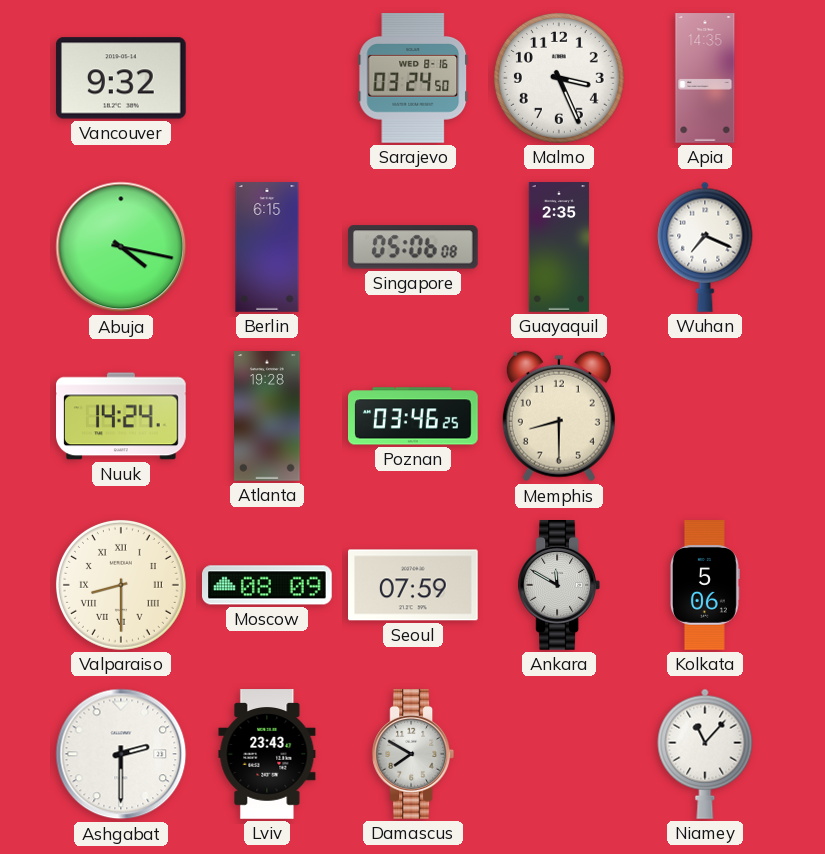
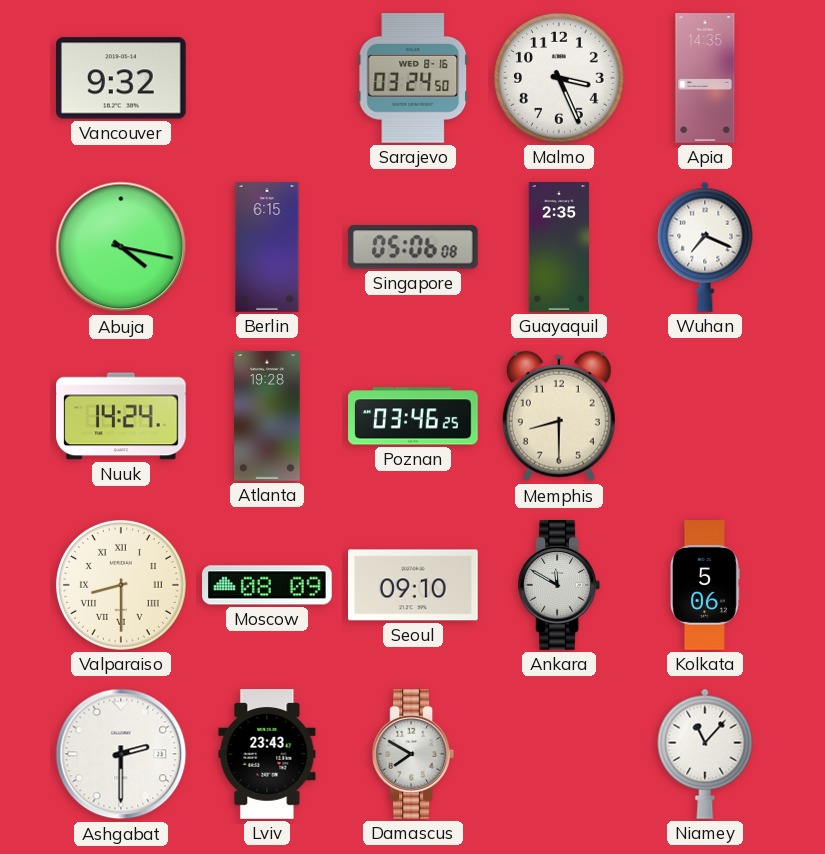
Seoul: 07:59 -> 09:10
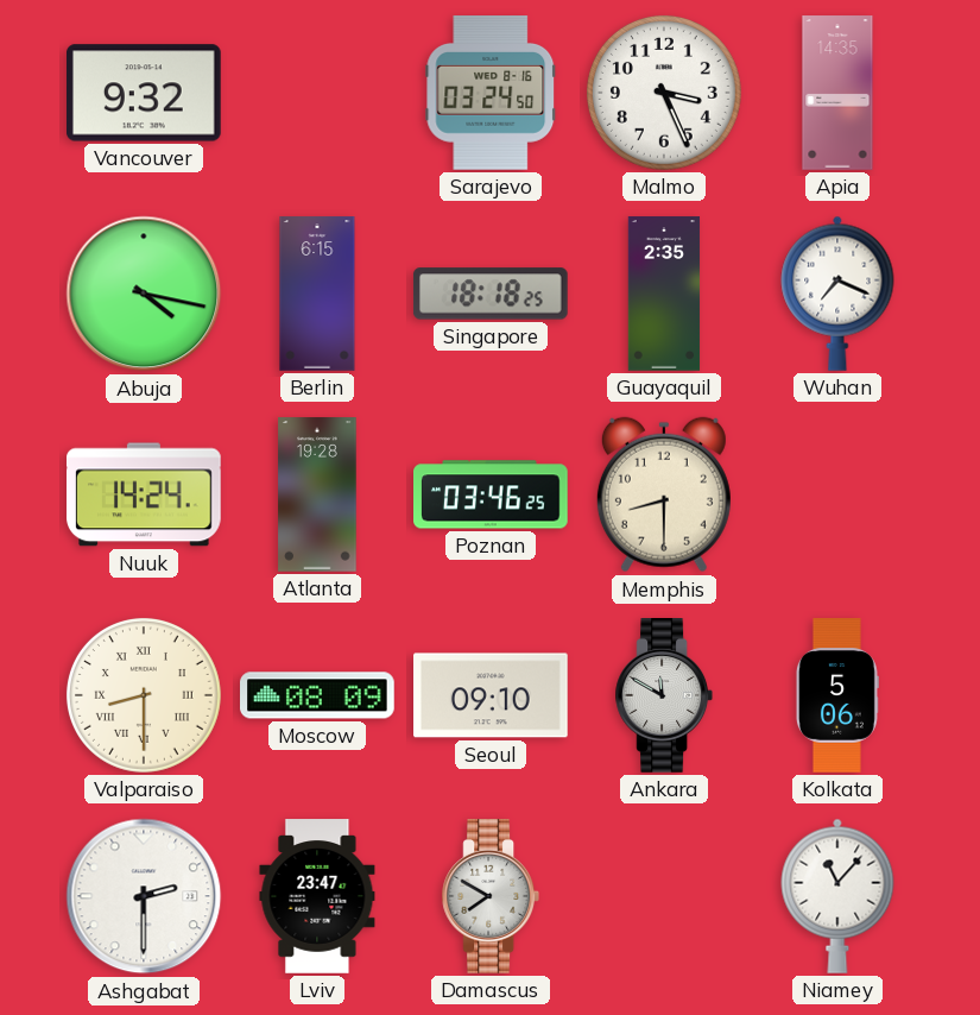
Singapore: 05:06 -> 18:18
Lviv: 23:43 -> 23:47
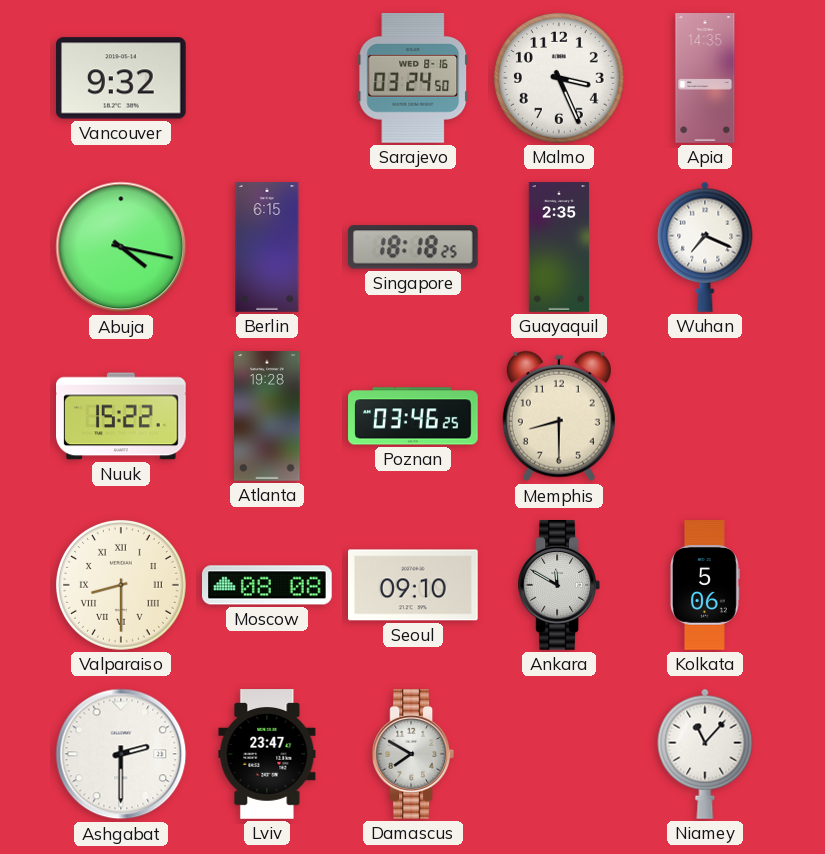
Nuuk: 14:24 -> 15:22
Moscow: 08:09 -> 08:08
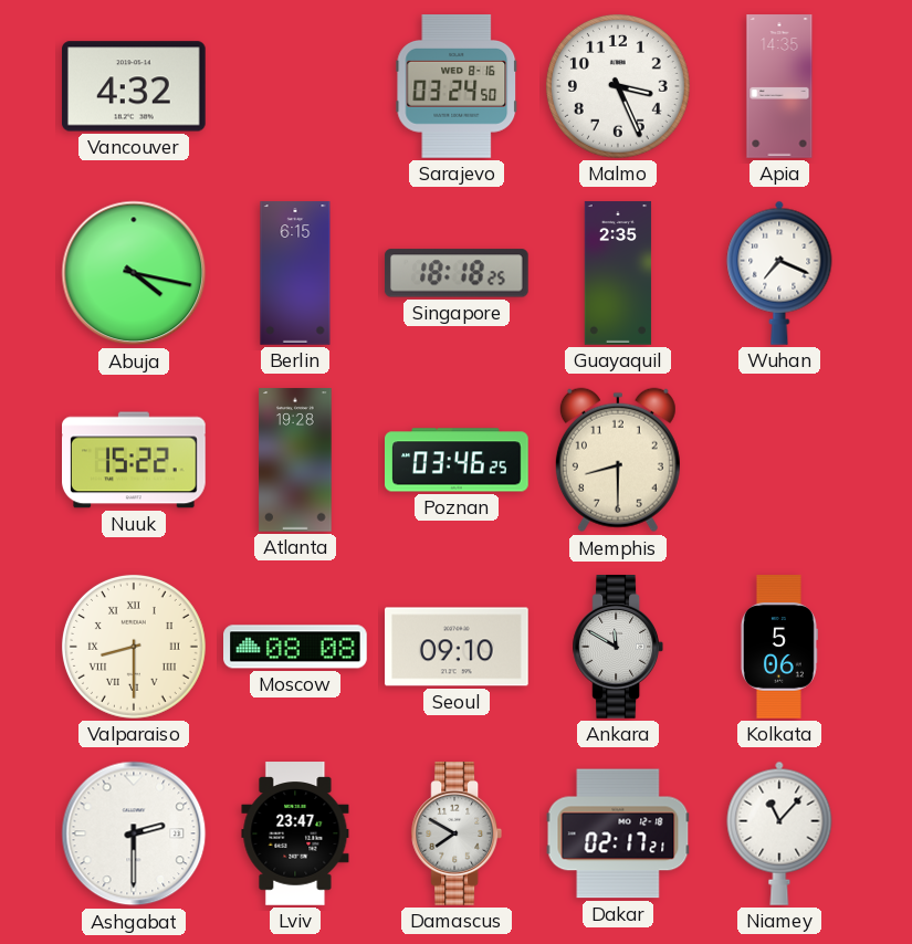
Vancouver: 9:32 -> 4:32
Dakar: none -> 02:17
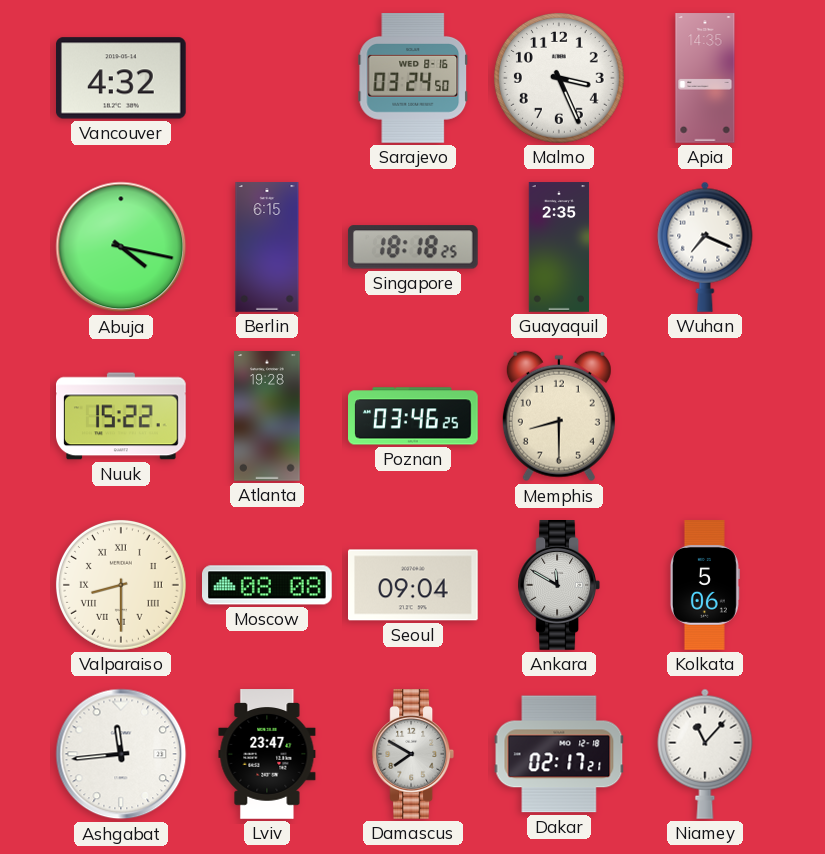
Seoul: 09:10 -> 09:04
Ashgabat: 2:30 -> 11:44
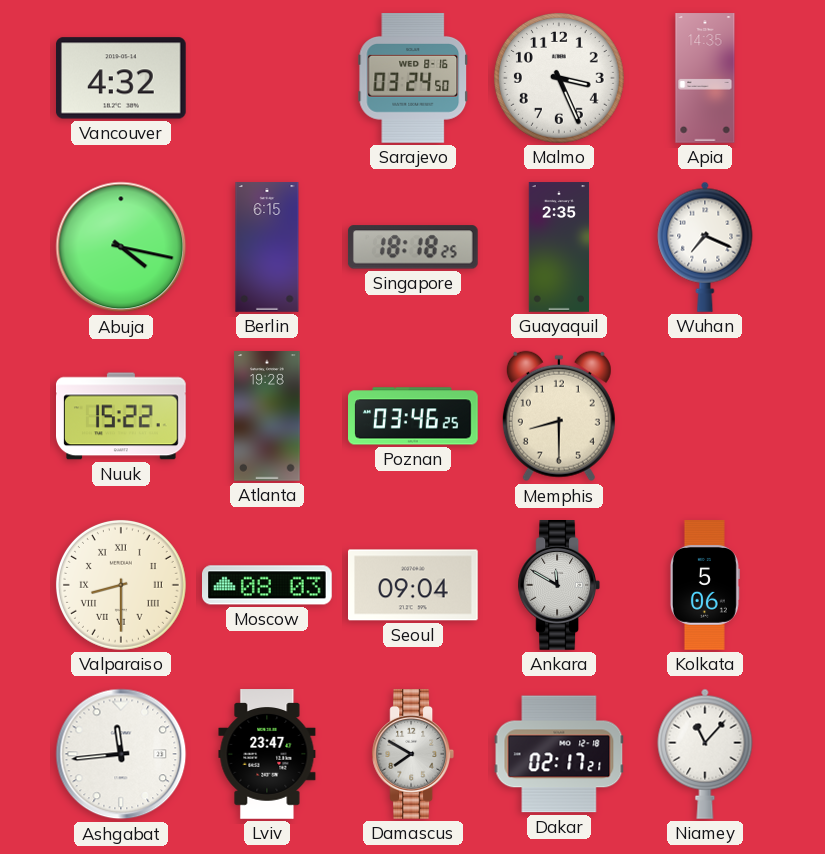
Moscow: 08:08 -> 08:03
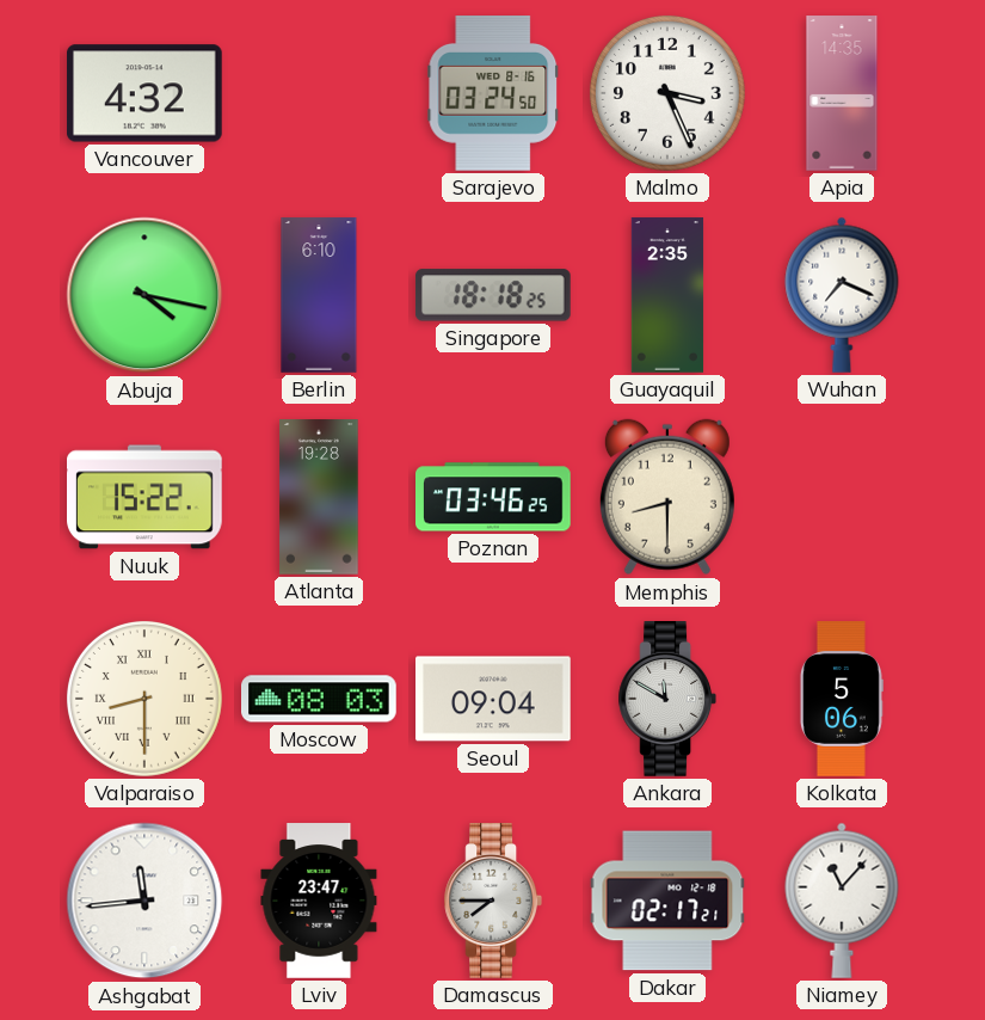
Berlin: 6:15 -> 6:10
Damascus: 7:50 -> 7:45
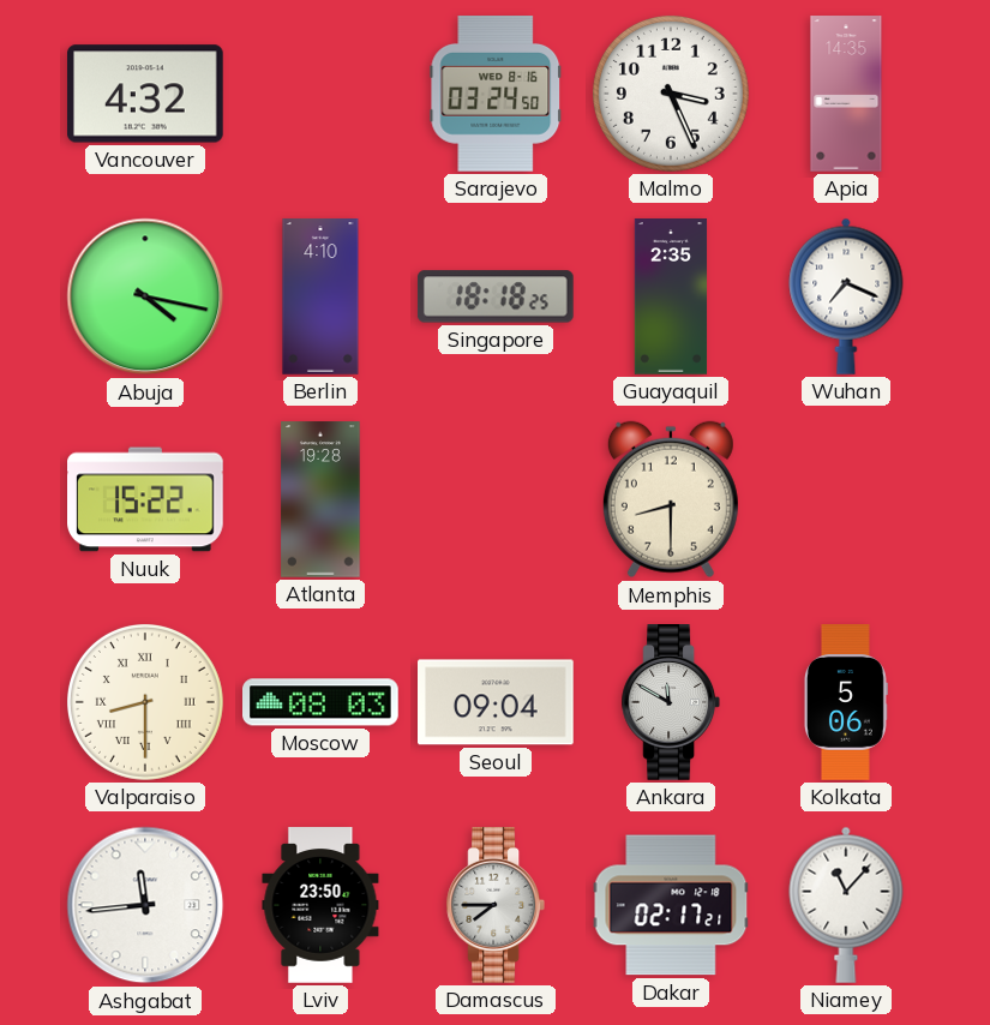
Berlin: 6:10 -> 4:10
Poznan: 03:46 -> none
Lviv: 23:47 -> 23:50
